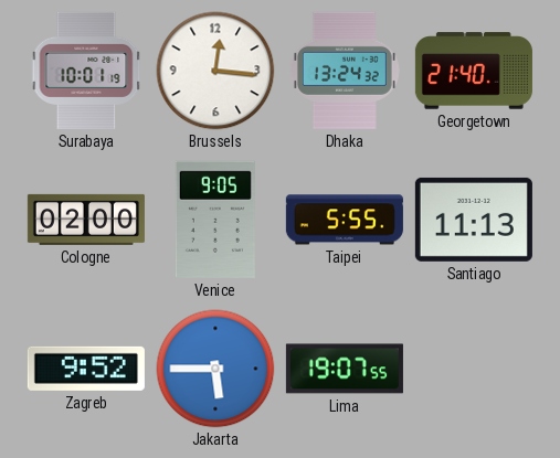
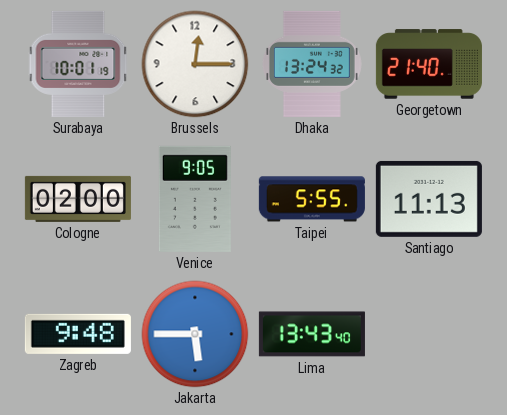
Brussels: 12:16 -> 12:15
Zagreb: 9:52 -> 9:48
Lima: 19:07 -> 13:43
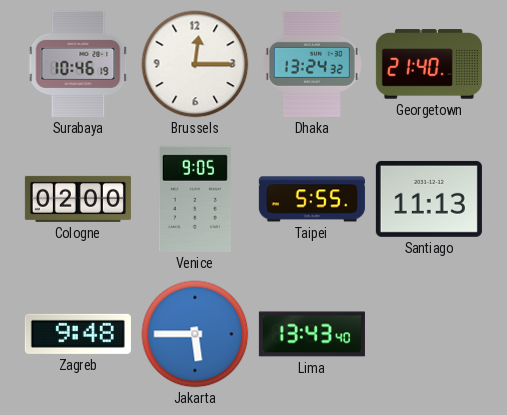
Surabaya: 10:01 -> 10:46
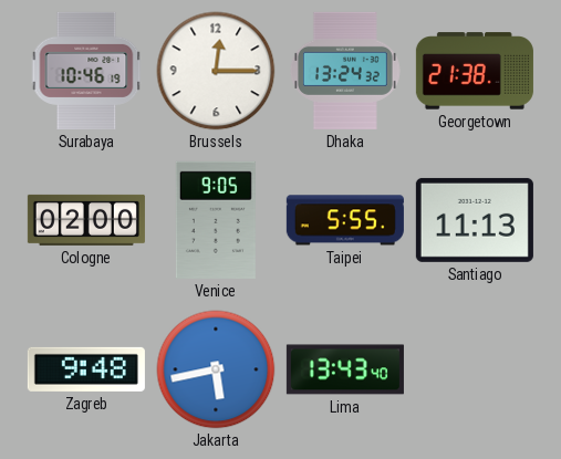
Georgetown: 21:40 -> 21:38
Jakarta: 5:45 -> 5:43
